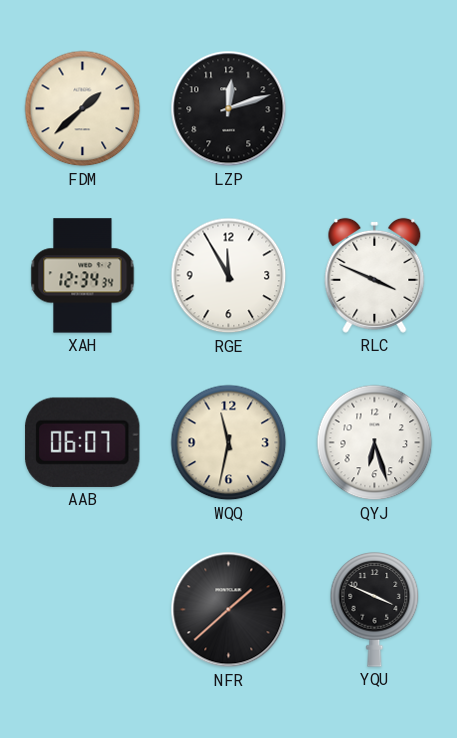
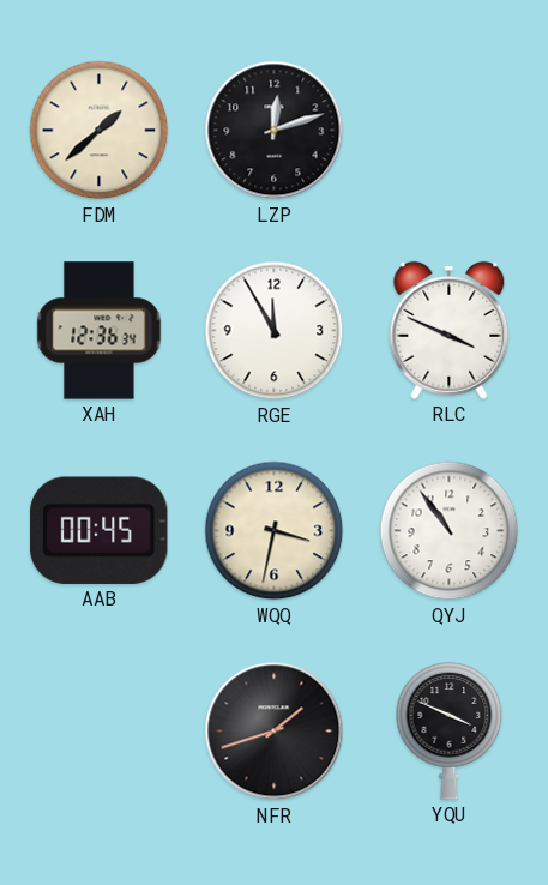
XAH: 12:34 -> 12:36
AAB: 06:07 -> 00:45
WQQ: 11:32 -> 3:32
QYJ: 6:27 -> 10:54
NFR: 1:38 -> 1:42
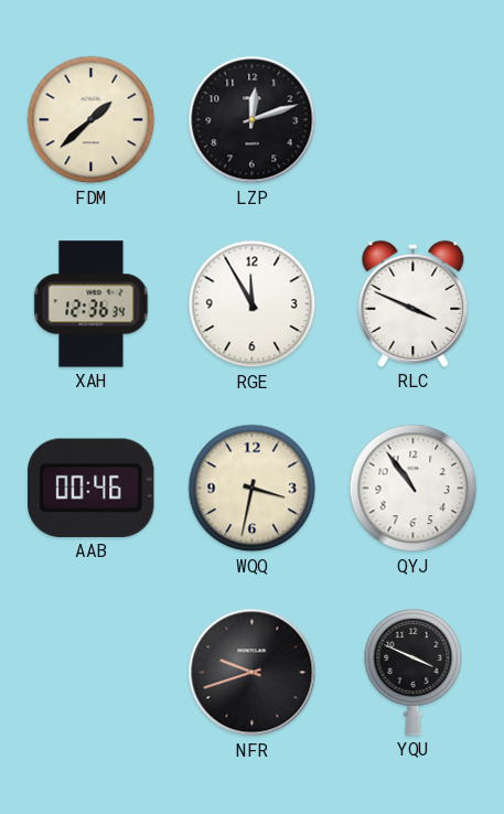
AAB: 00:45 -> 00:46
NFR: 1:42 -> 9:42
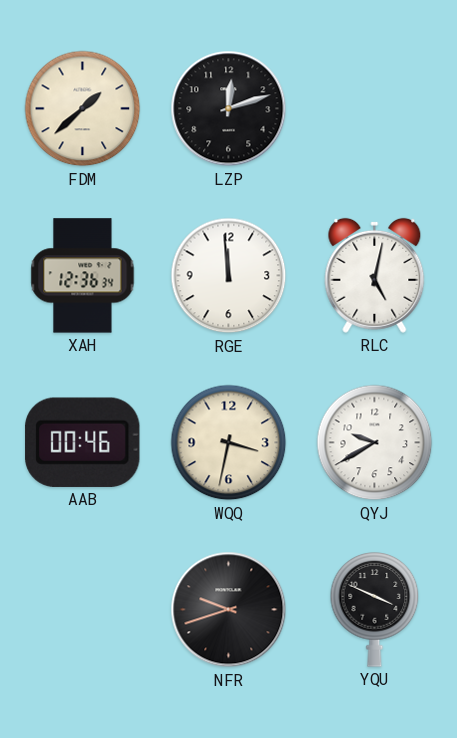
RGE: 11:55 -> 11:59
RLC: 3:49 -> 5:02
QYJ: 10:54 -> 9:40
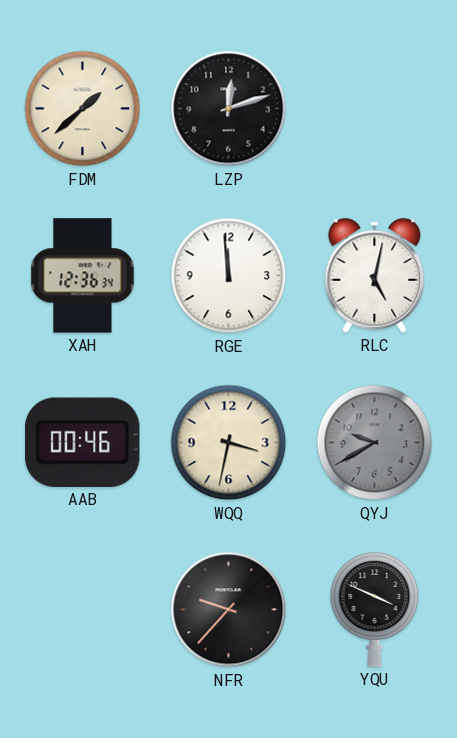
QYJ dial: white -> grey
NFR: 9:42 -> 9:37
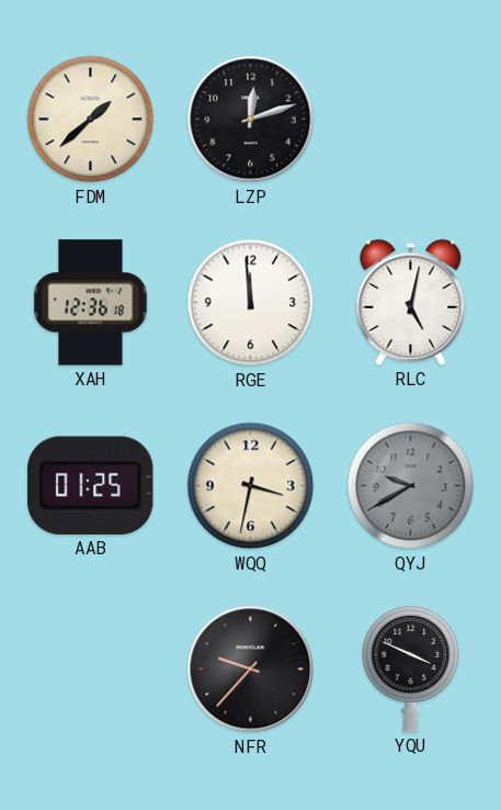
XAH: 12:36:34 -> 12:36:18
AAB: 00:46 -> 01:25
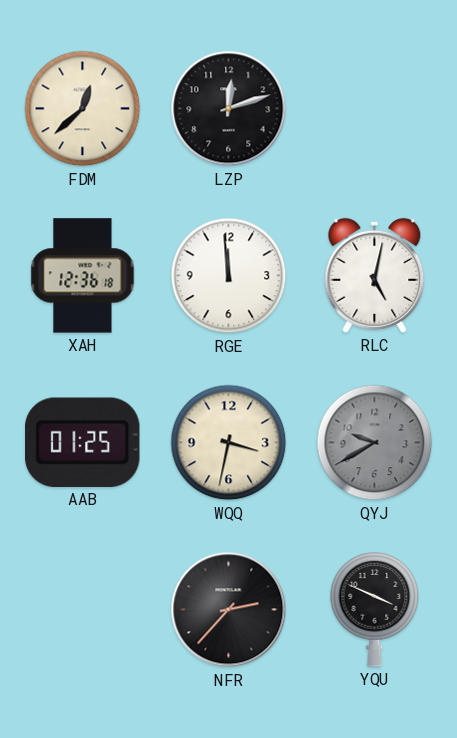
FDM: 1:38 -> 12:38
NFR: 9:37 -> 2:37
